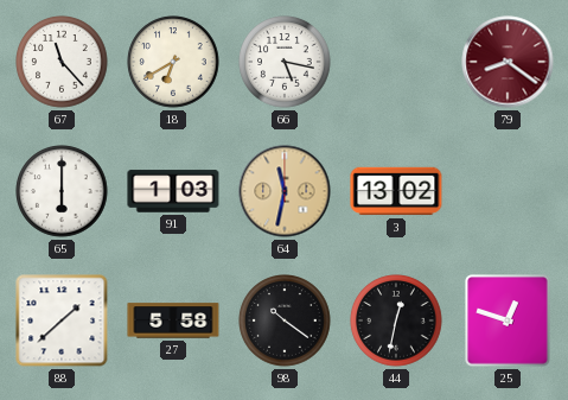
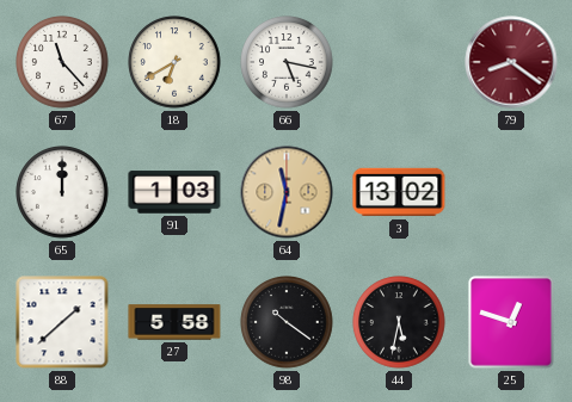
65: 6:00 -> 12:00
44: 12:32 -> 5:32
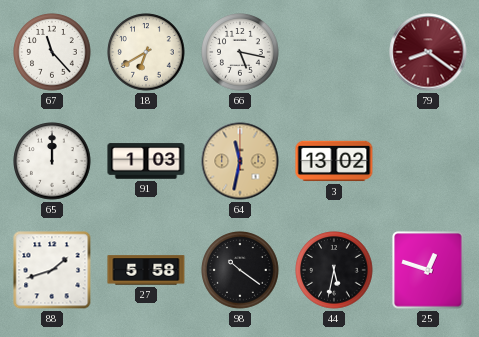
88: 1:38 -> 1:42
